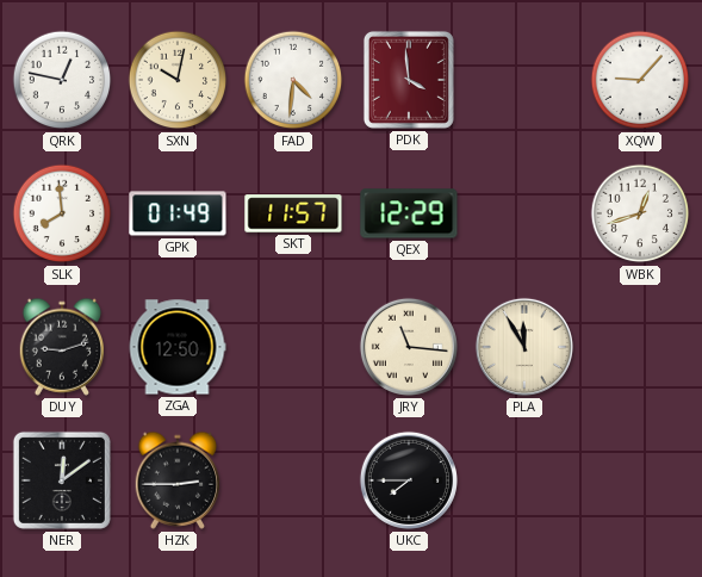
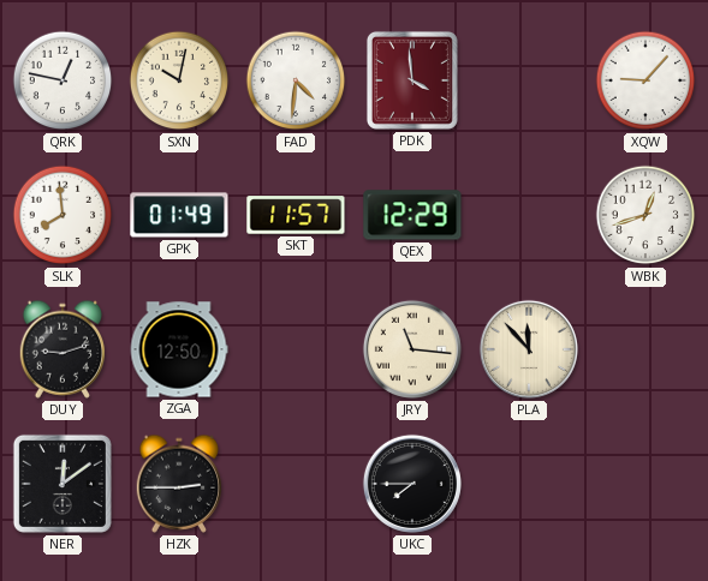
PLA: 11:55 -> 11:53
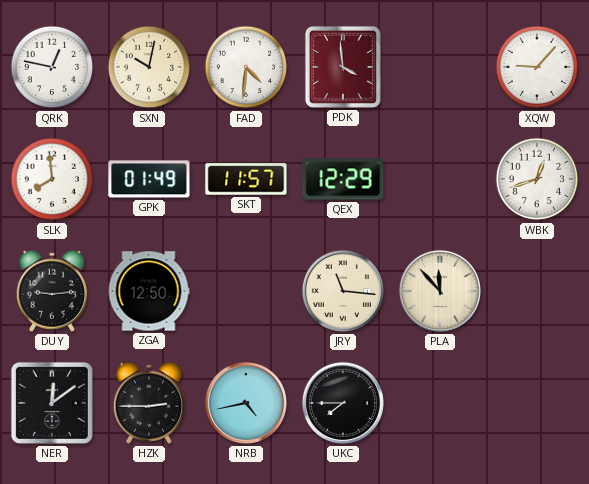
DUY: 9:12 -> 9:14
NRB: none -> 4:43
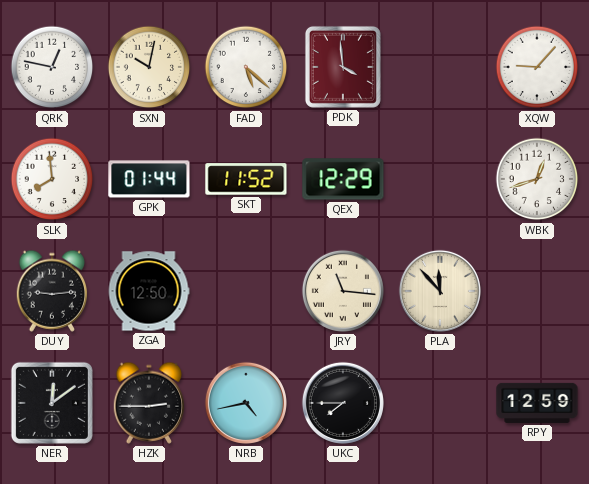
FAD: 4:31 -> 5:22
GPK: 01:49 -> 01:44
SKT: 11:57 -> 11:52
RPY: none -> 12:59
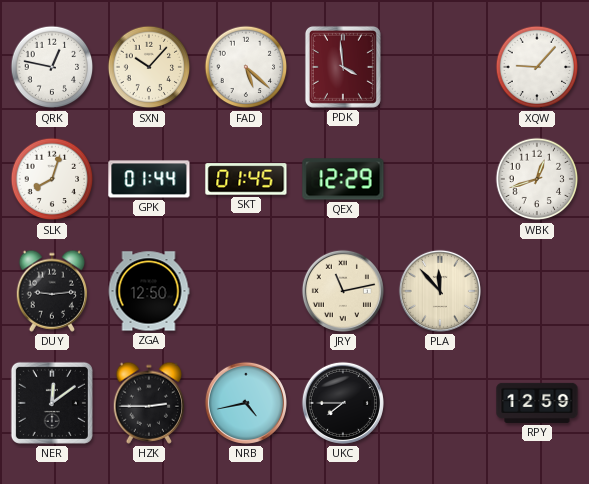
SXN: 10:02 -> 10:07
SLK: 7:59 -> 8:03
SKT: 11:52 -> 01:45
JRY: 11:16 -> 11:13
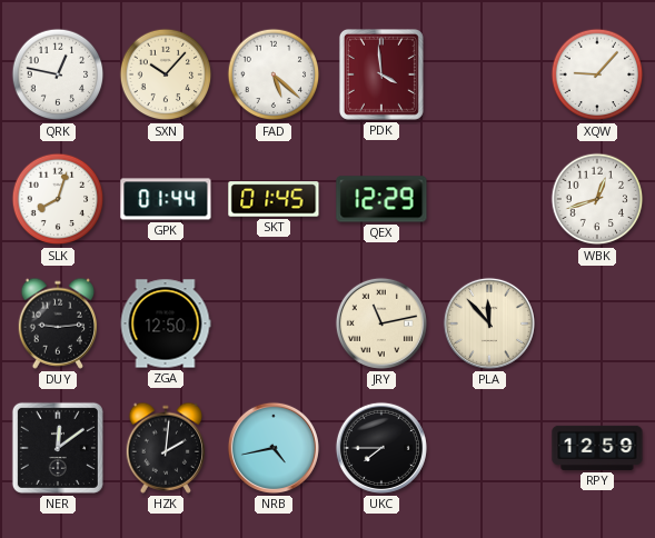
HZK: 2:45 -> 2:01
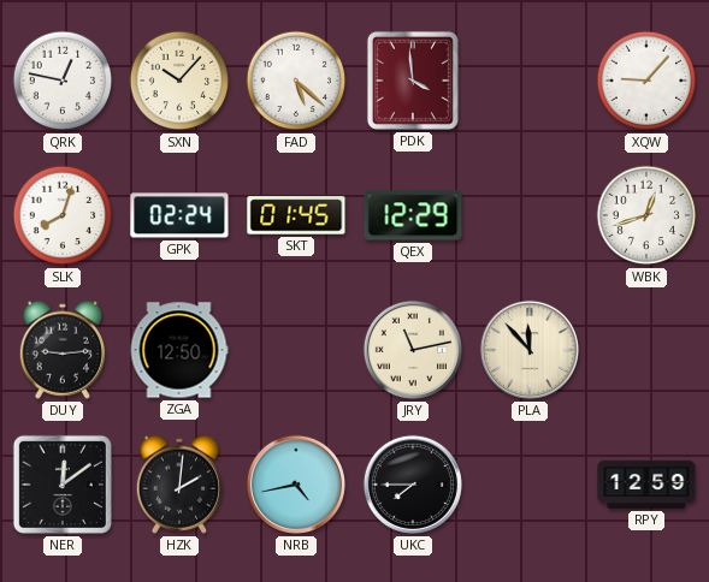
GPK: 01:44 -> 02:24
